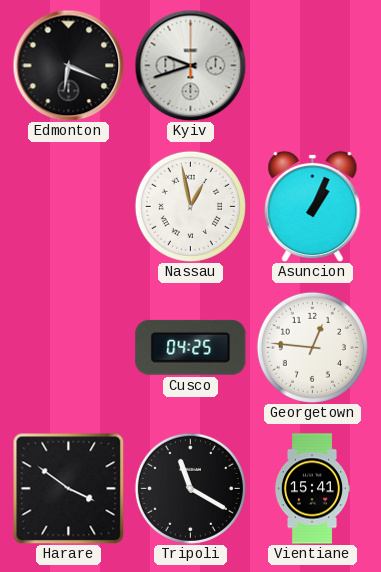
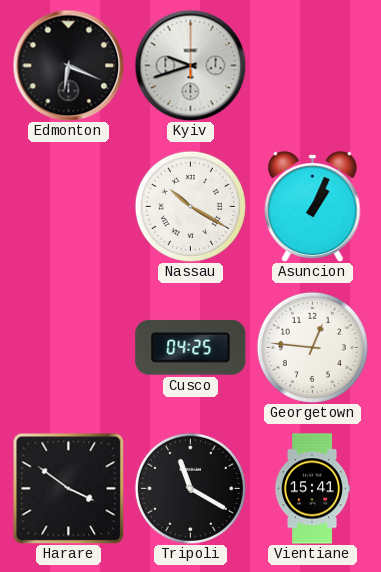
Nassau: 12:58 -> 10:20
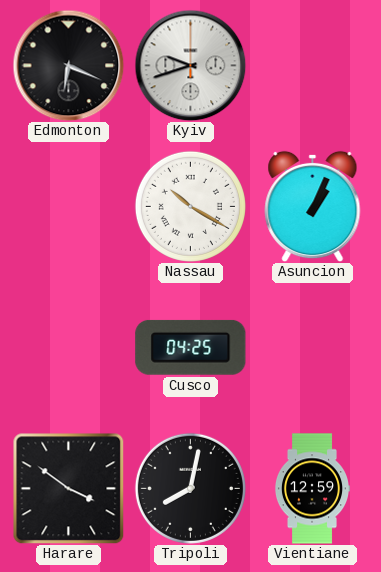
Georgetown: 12:46 -> none
Tripoli: 11:20 -> 8:02
Vientiane: 15:41 -> 12:59
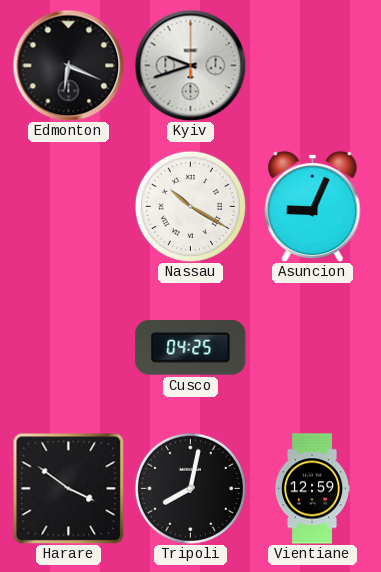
Asuncion: 1:04 -> 9:04
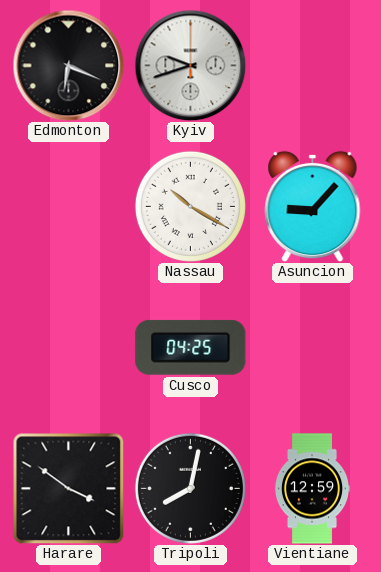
Asuncion: 9:04 -> 9:07
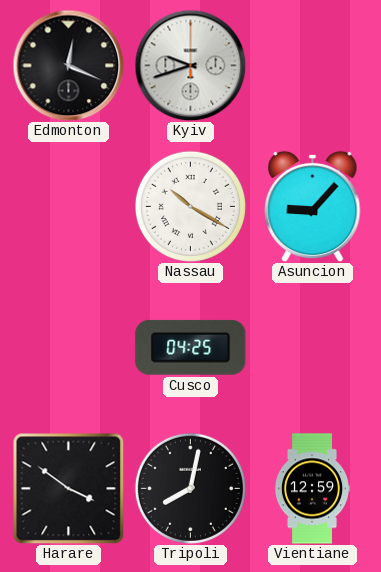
Edmonton: 6:19 -> 12:19
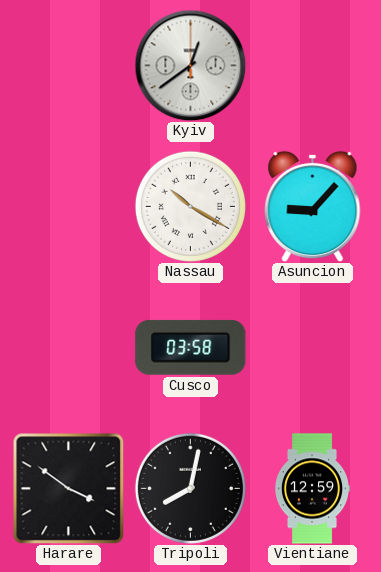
Edmonton: 12:19 -> none
Kyiv: 9:42 -> 12:39
Cusco: 04:25 -> 03:58
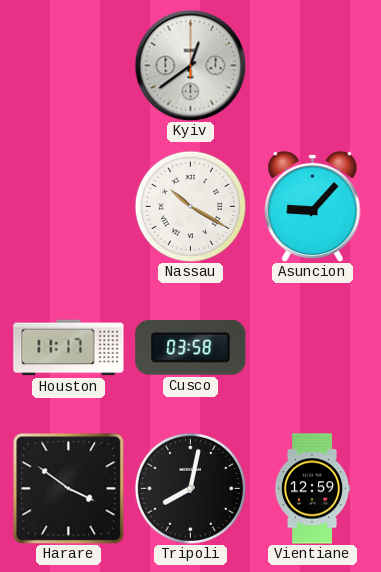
Houston: none -> 11:17
